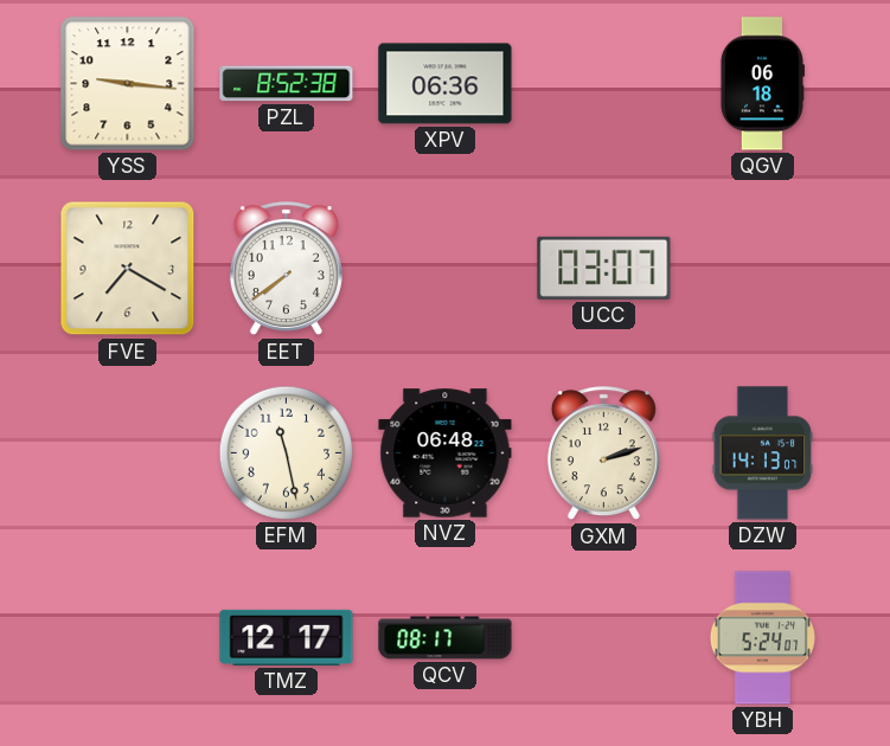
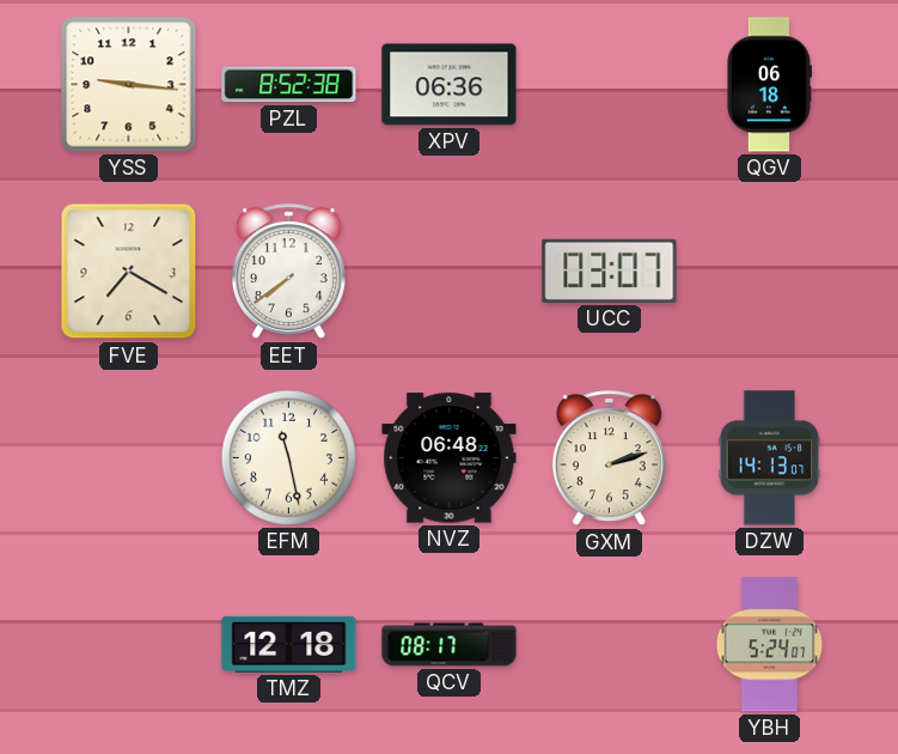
TMZ: 12:17 -> 12:18
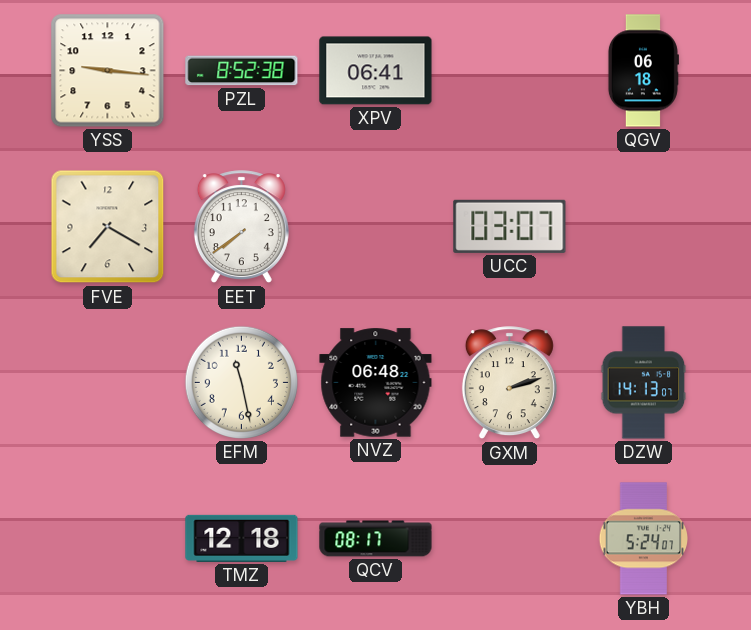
XPV: 06:36 -> 06:41
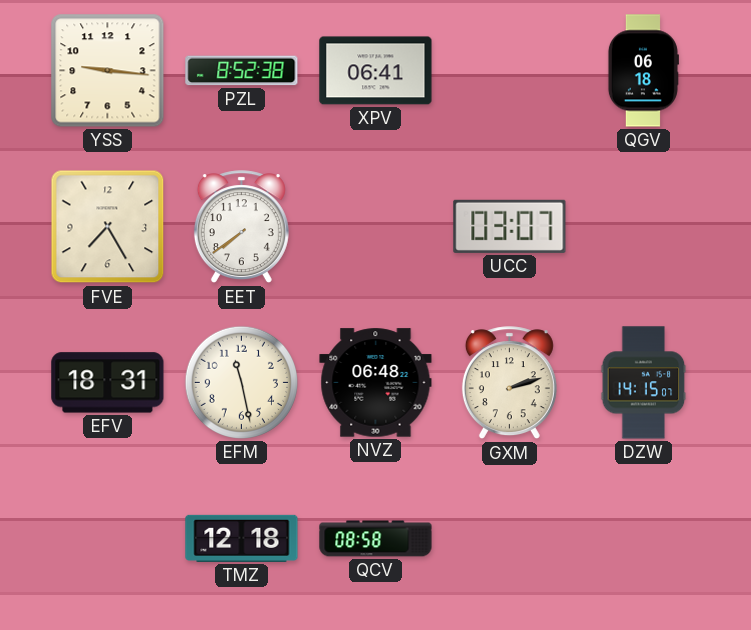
FVE: 7:20 -> 7:25
EFV: none -> 18:31
DZW: 14:13 -> 14:15
QCV: 08:17 -> 08:58
YBH: 5:24 -> none
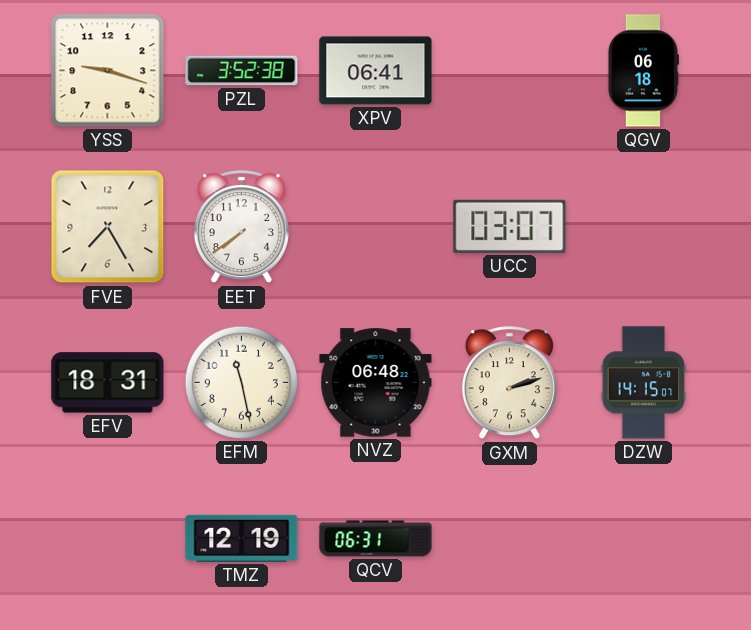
YSS: 9:16 -> 9:18
PZL: 8:52 -> 3:52
TMZ: 12:18 -> 12:19
QCV: 08:58 -> 06:31
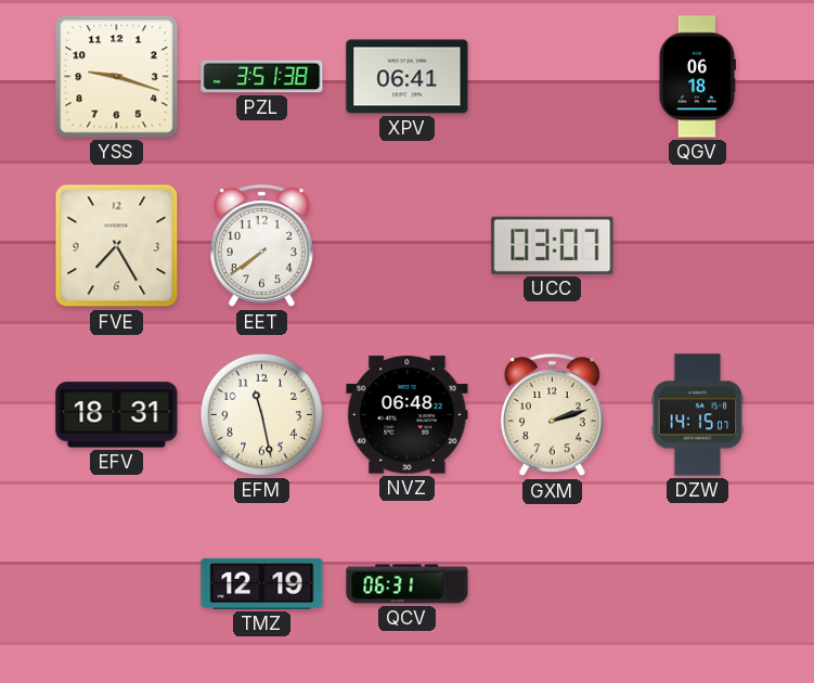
PZL: 3:52 -> 3:51
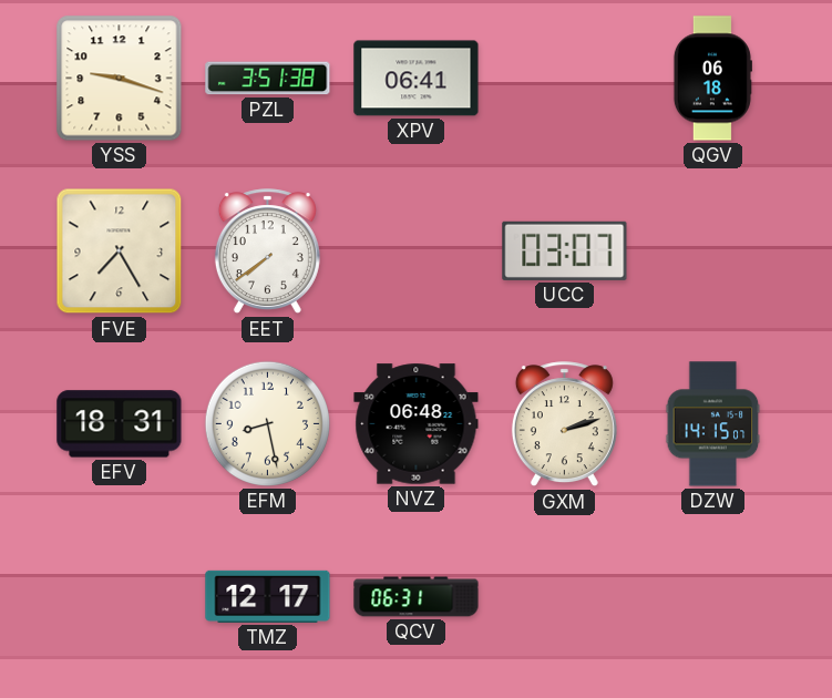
EFM: 11:28 -> 8:28
TMZ: 12:19 -> 12:17
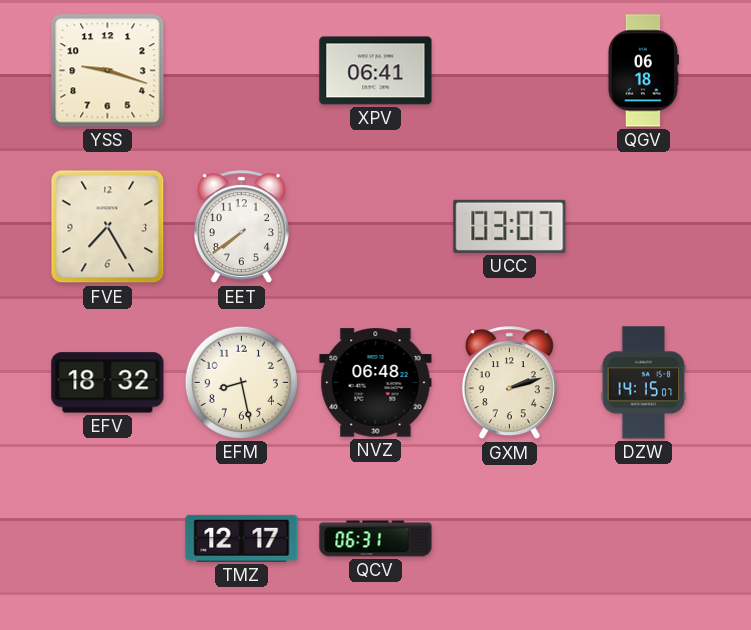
PZL: 3:51 -> none
EFV: 18:31 -> 18:32
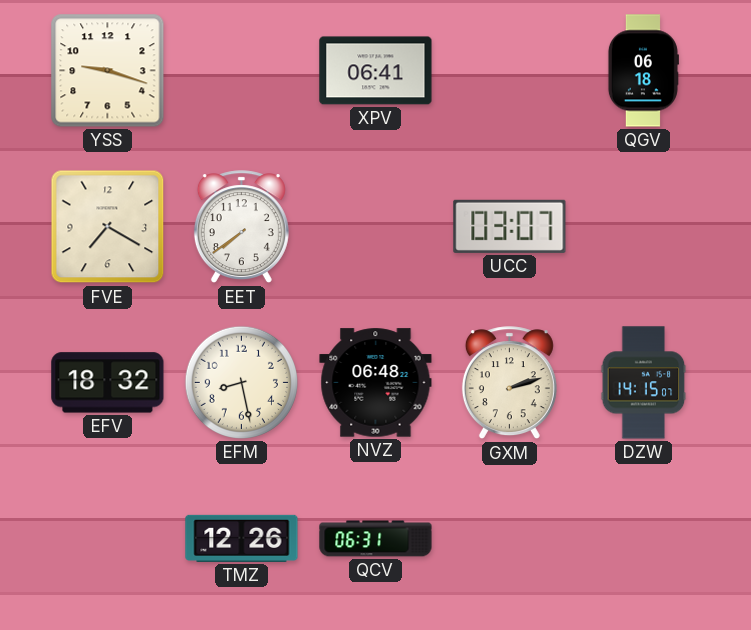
FVE: 7:25 -> 7:20
TMZ: 12:17 -> 12:26
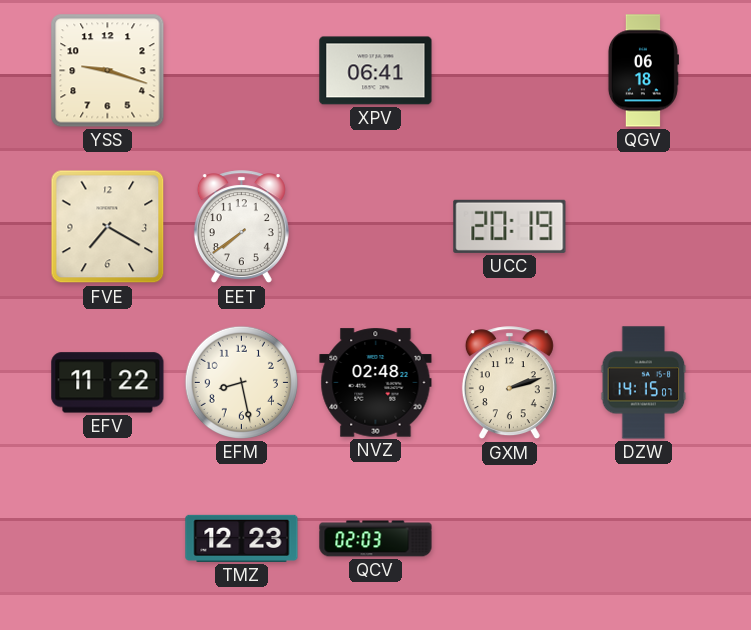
UCC: 03:07 -> 20:19
EFV: 18:32 -> 11:22
NVZ: 06:48 -> 02:48
TMZ: 12:26 -> 12:23
QCV: 06:31 -> 02:03
